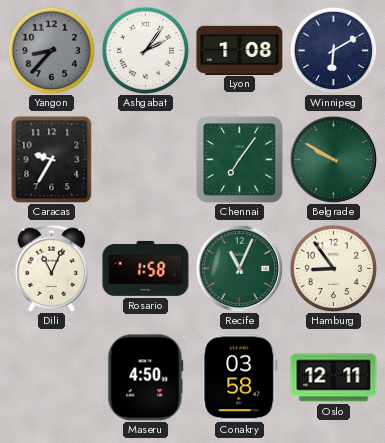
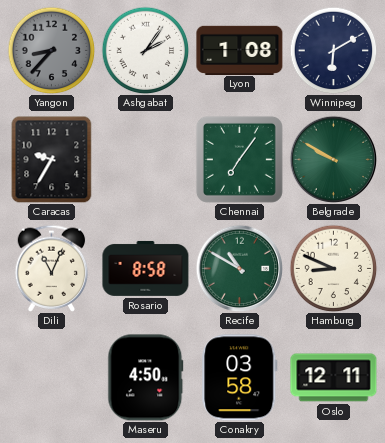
Rosario: 1:58 -> 8:58
Recife: 11:04 -> 10:50
Hamburg: 8:54 -> 8:49
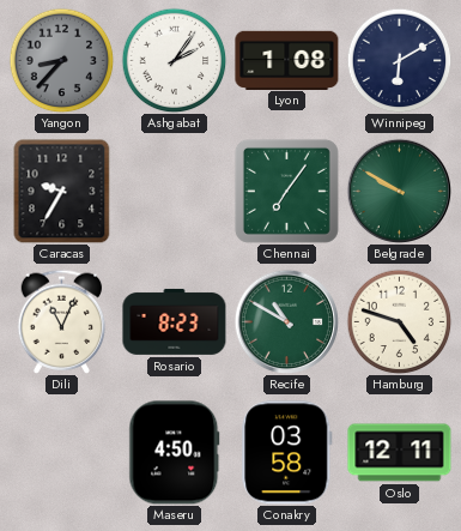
Rosario: 8:58 -> 8:23
Hamburg: 8:49 -> 4:48
